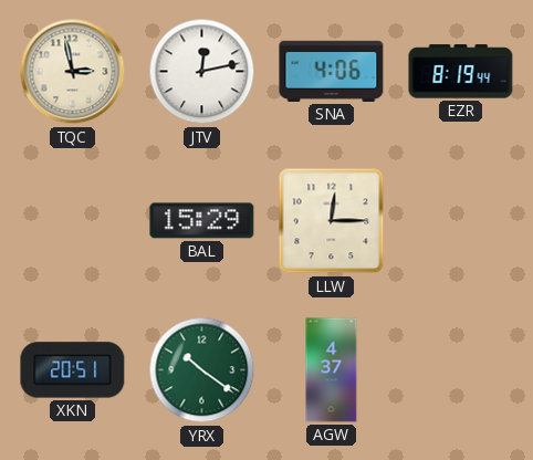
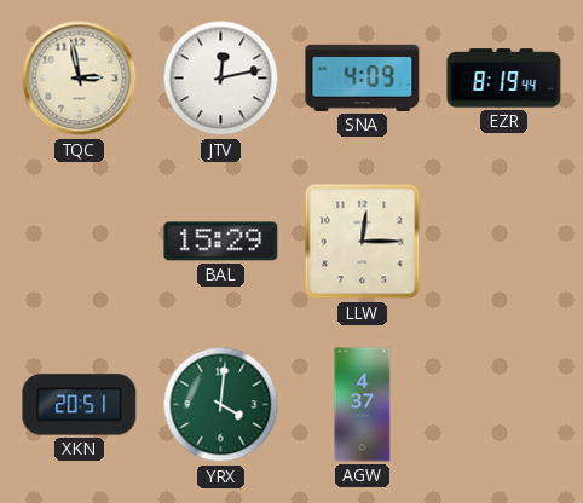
SNA: 4:06 -> 4:09
YRX: 10:21 -> 4:01
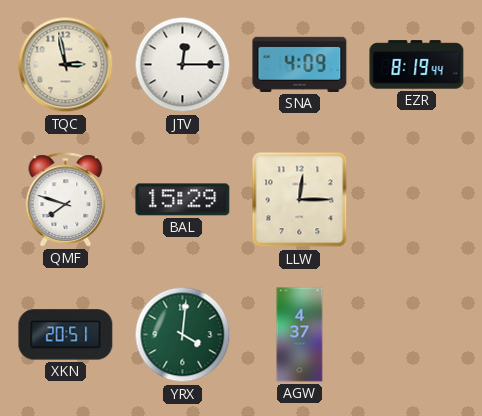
JTV: 12:13 -> 12:15
QMF: none -> 7:48
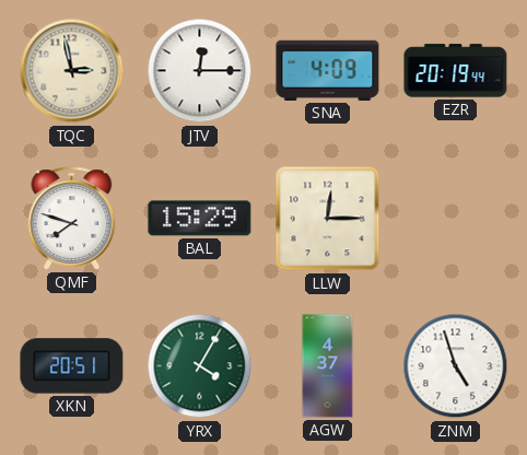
EZR: 8:19 -> 20:19
YRX: 4:01 -> 4:05
ZNM: none -> 4:57
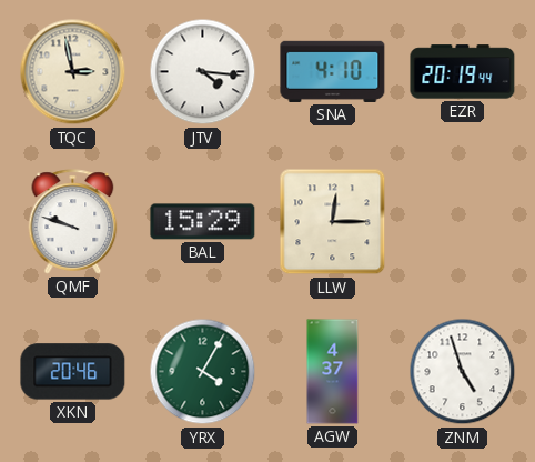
JTV: 12:15 -> 4:16
SNA: 4:09 -> 4:10
QMF: 7:48 -> 9:48
XKN: 20:51 -> 20:46
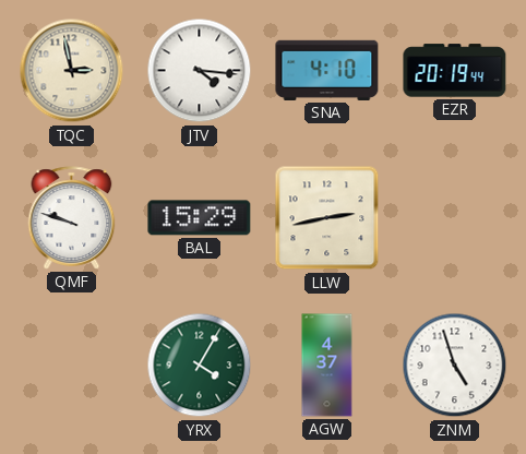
LLW: 12:15 -> 2:43
XKN: 20:46 -> none
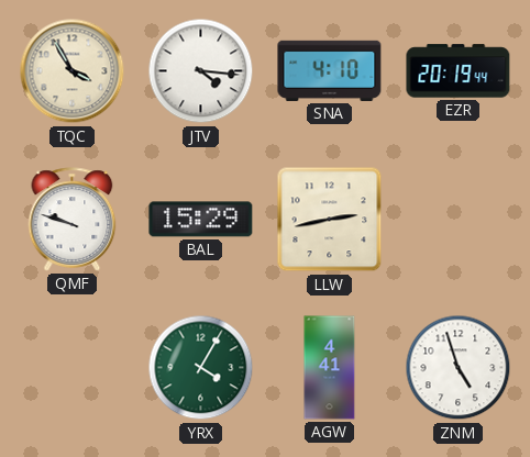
TQC: 2:58 -> 3:55
AGW: 4:37 -> 4:41
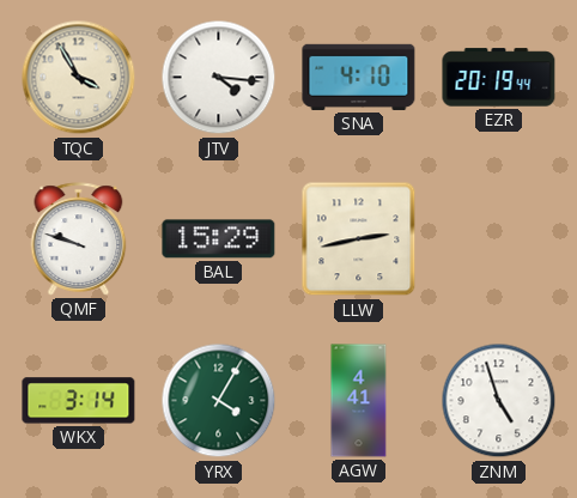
WKX: none -> 3:14
